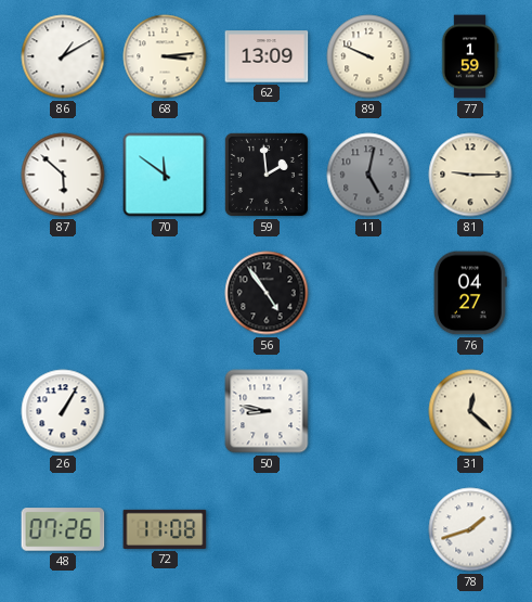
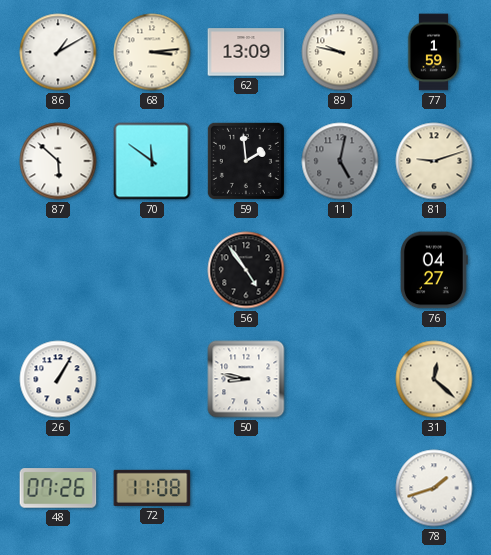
89: 9:49 -> 9:47
81: 9:15 -> 9:12
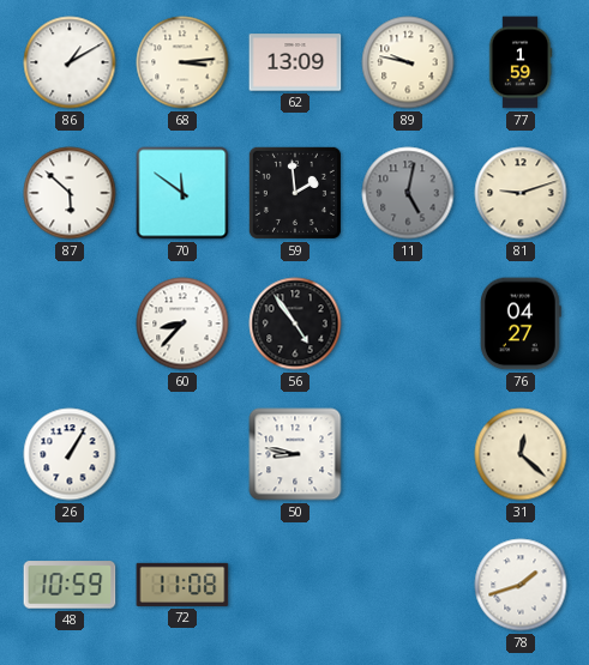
60: none -> 8:37
48: 07:26 -> 10:59
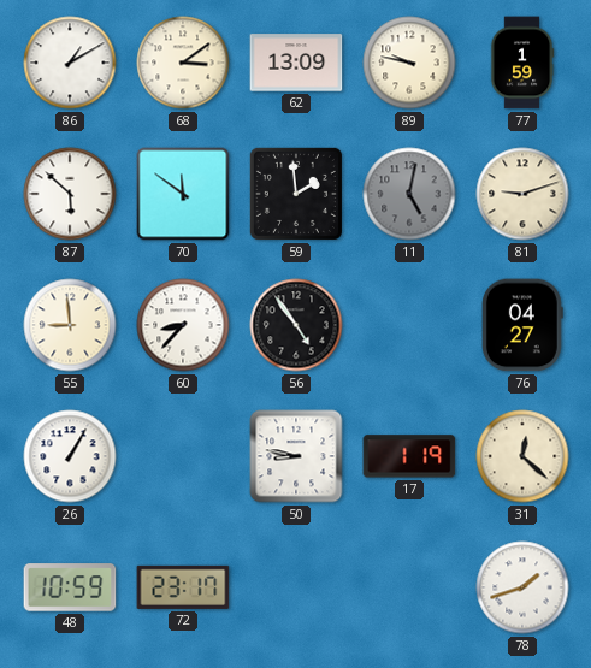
68: 3:14 -> 3:09
55: none -> 8:59
17: none -> 1:19
72: 11:08 -> 23:17
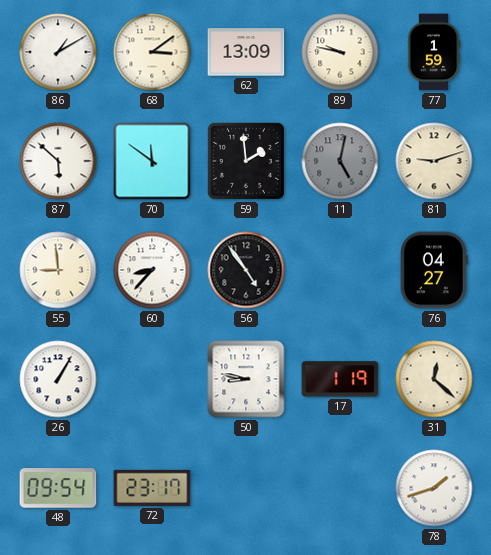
48: 10:59 -> 09:54
